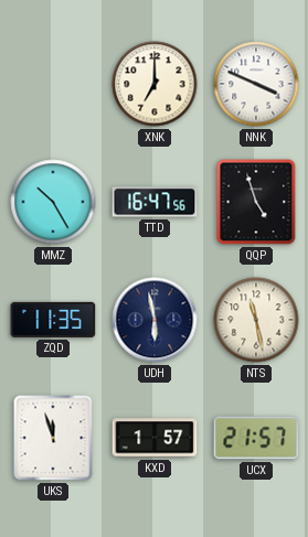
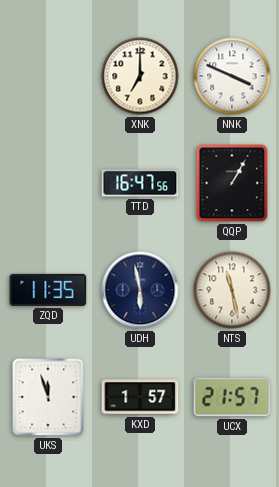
MMZ: 10:25 -> none
QQP: 4:57 -> 1:05
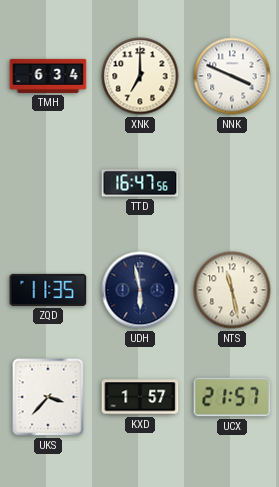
TMH: none -> 6:34
QQP: 1:05 -> none
UKS: 11:57 -> 3:37
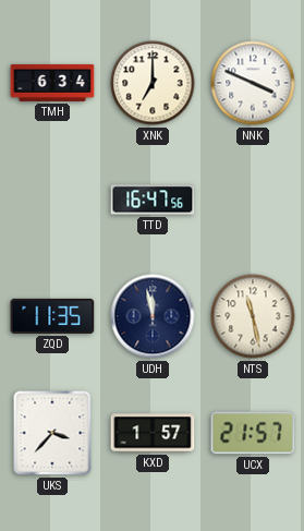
UDH: 5:58 -> 11:58
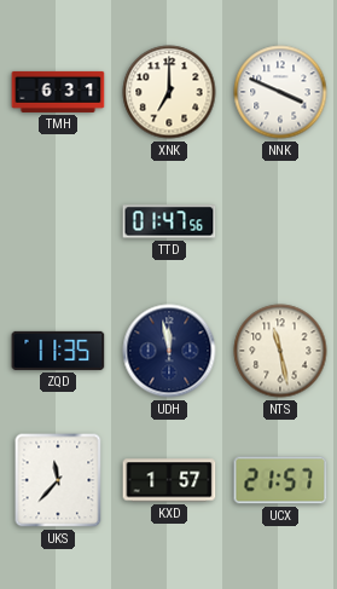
TMH: 6:34 -> 6:31
TTD: 16:47 -> 01:47
UKS: 3:37 -> 11:37
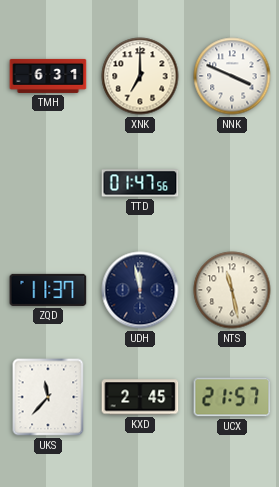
ZQD: 11:35 -> 11:37
KXD: 1:57 -> 2:45
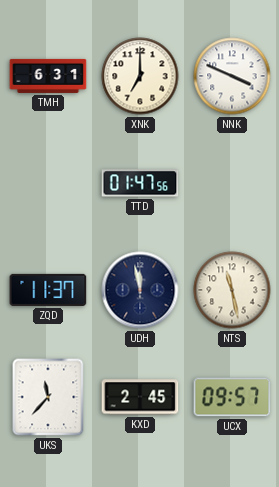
UCX: 21:57 -> 09:57
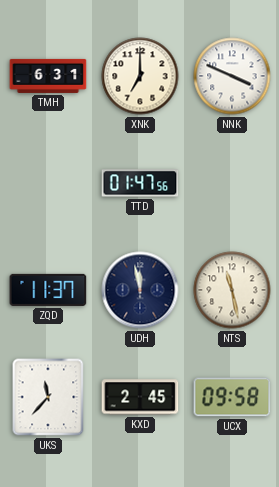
UCX: 09:57 -> 09:58
